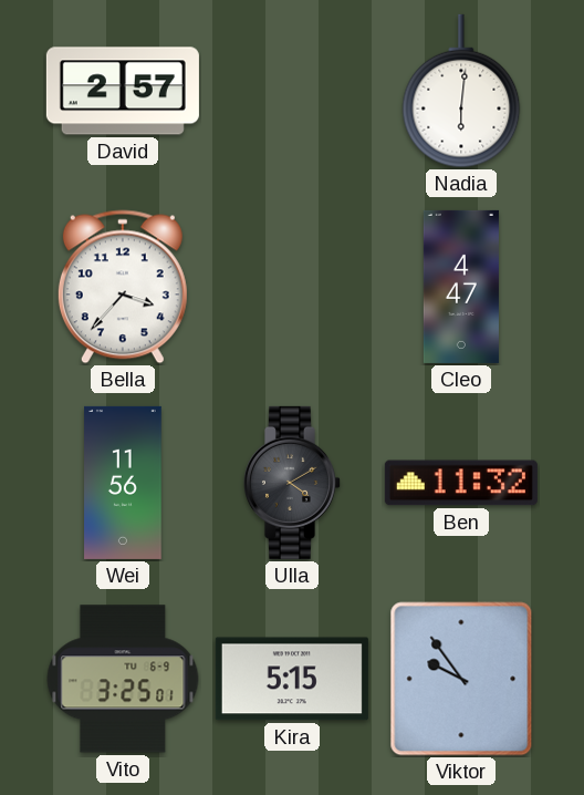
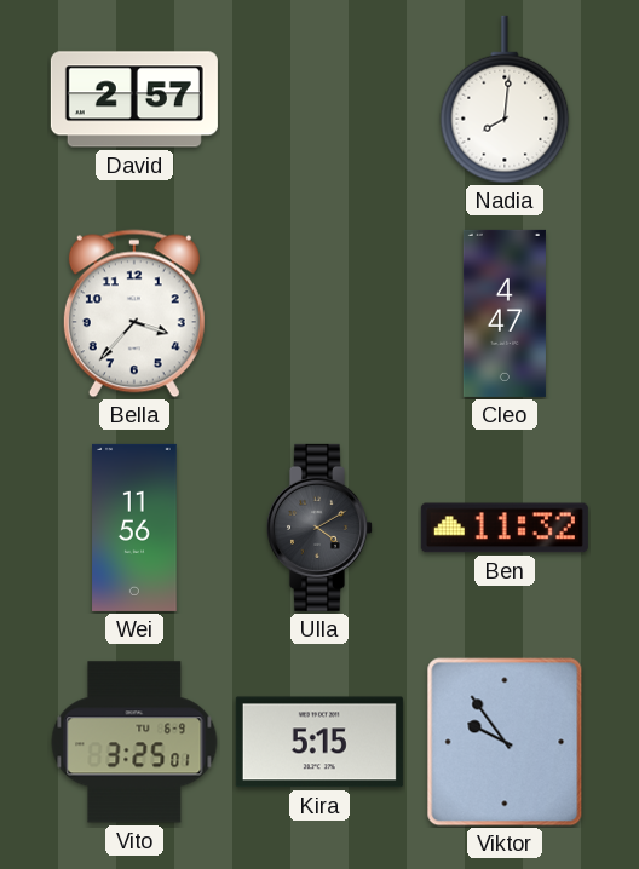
Nadia: 6:01 -> 8:01
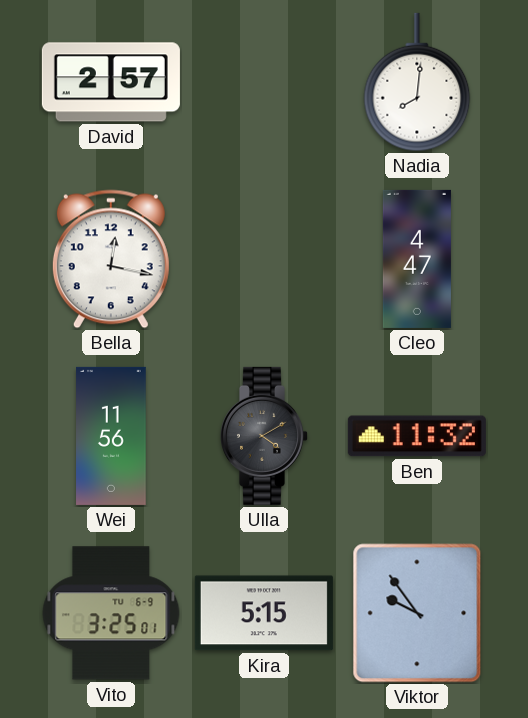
Bella: 3:37 -> 12:17
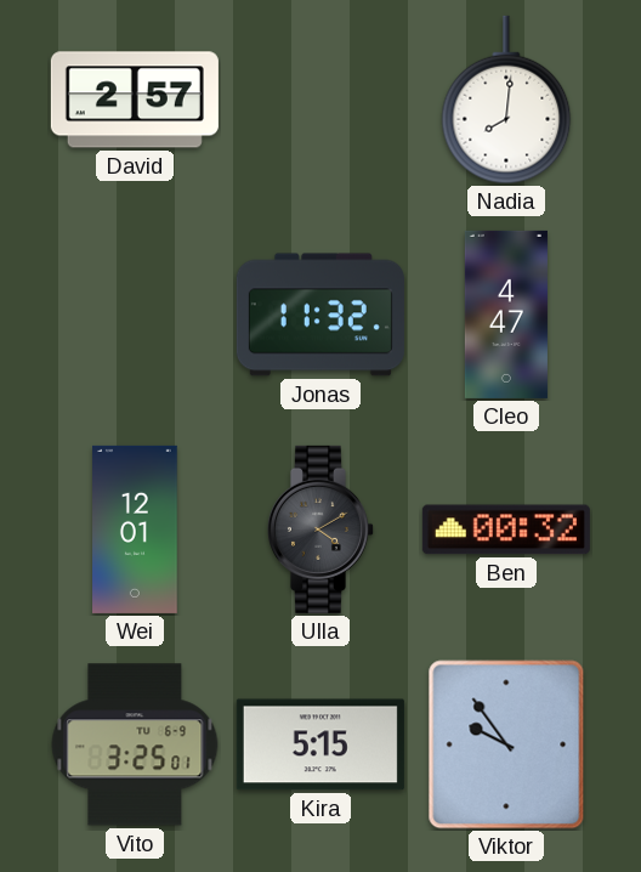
Bella: 12:17 -> none
Jonas: none -> 11:32
Wei: 11:56 -> 12:01
Ben: 11:32 -> 00:32
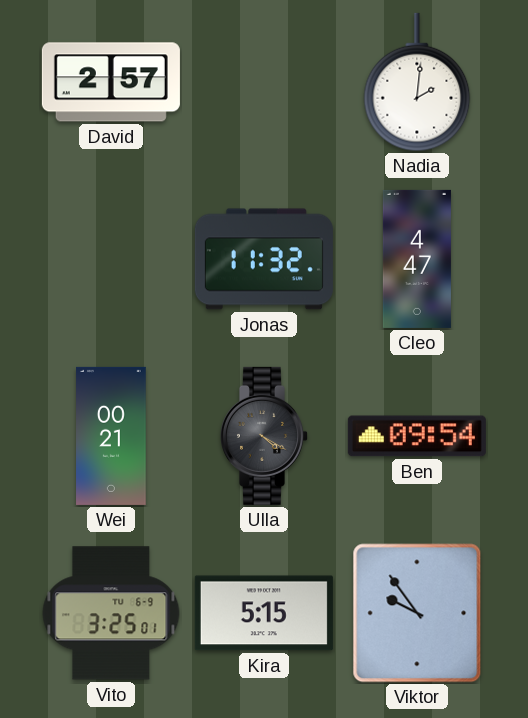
Nadia: 8:01 -> 2:01
Wei: 12:01 -> 00:21
Ulla: 4:10 -> 4:20
Ben: 00:32 -> 09:54
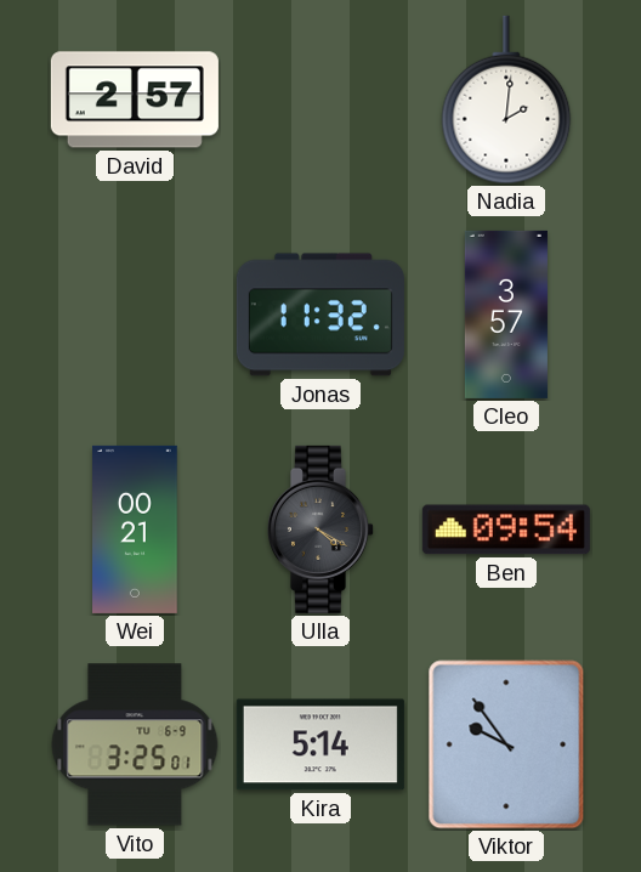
Cleo: 4:47 -> 3:57
Kira: 5:15 -> 5:14
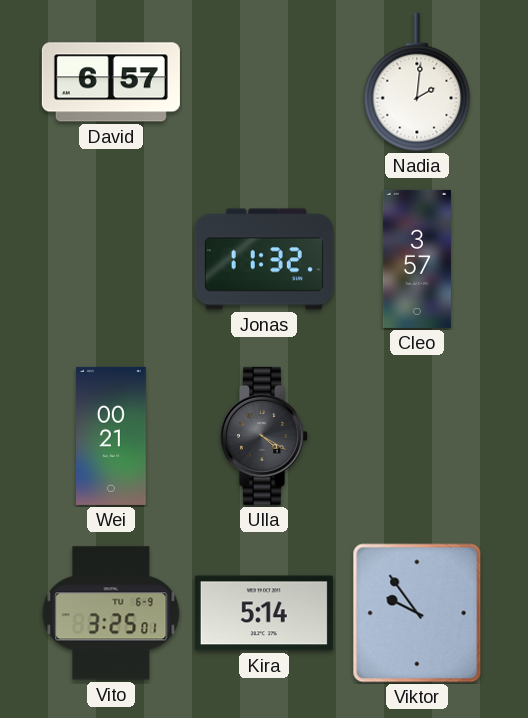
David: 2:57 -> 6:57
Ben: 09:54 -> none
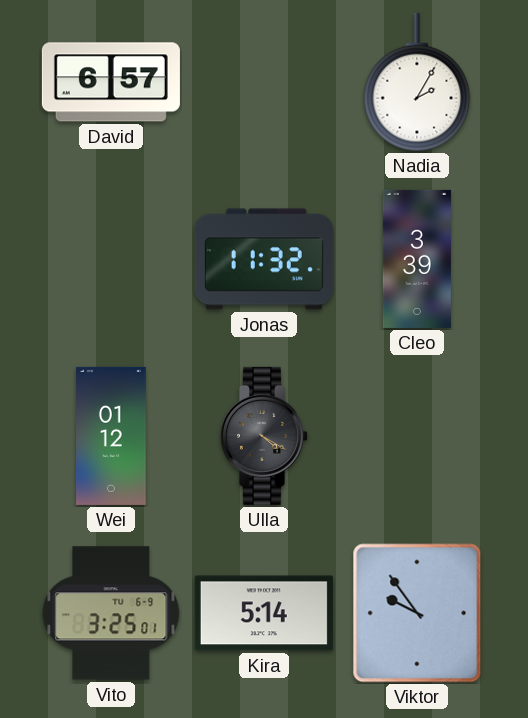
Nadia: 2:01 -> 2:05
Cleo: 3:57 -> 3:39
Wei: 00:21 -> 01:12
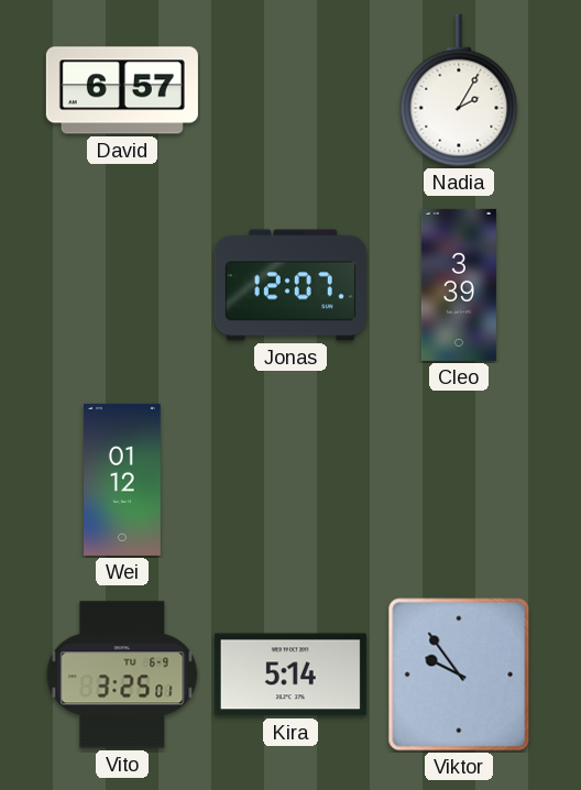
Jonas: 11:32 -> 12:07
Ulla: 4:20 -> none
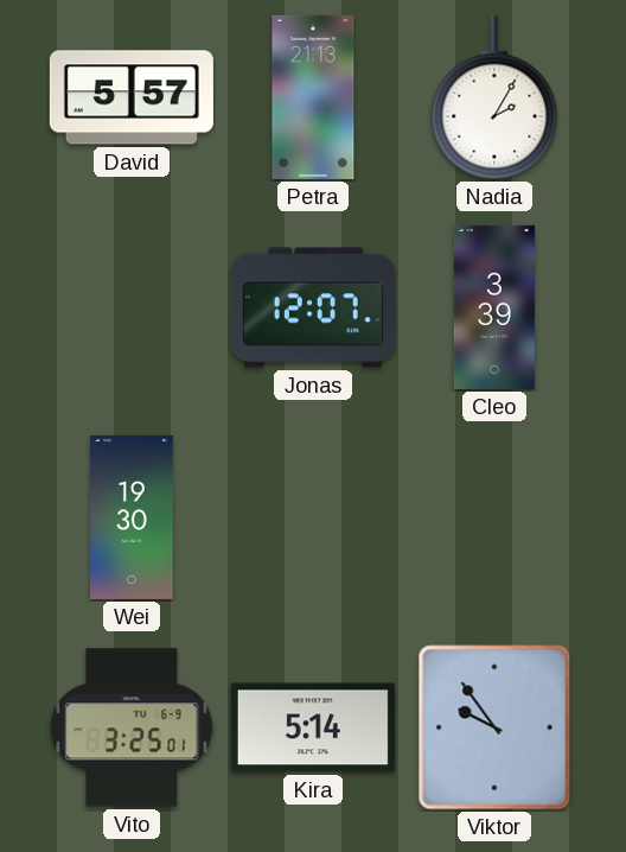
David: 6:57 -> 5:57
Petra: none -> 21:13
Wei: 01:12 -> 19:30
